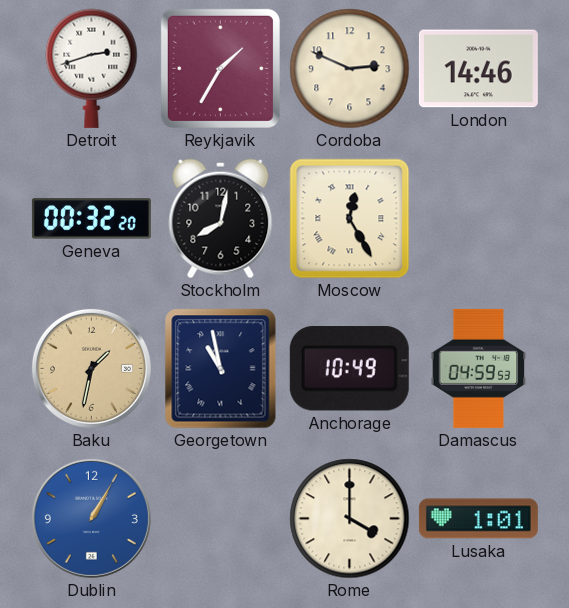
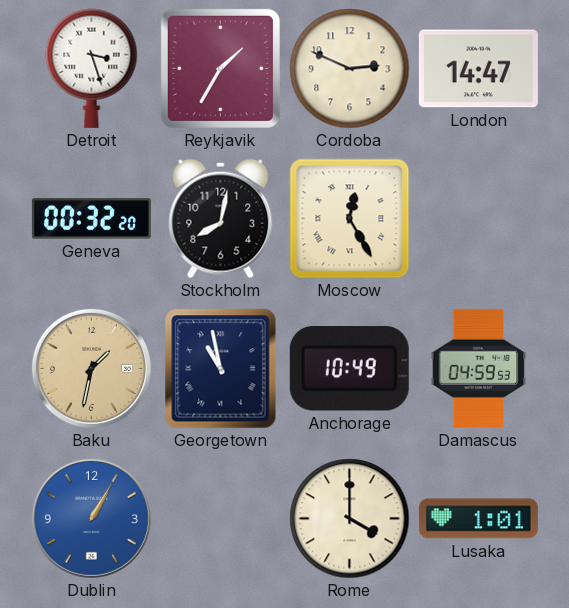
Detroit: 2:42 -> 3:27
London: 14:46 -> 14:47
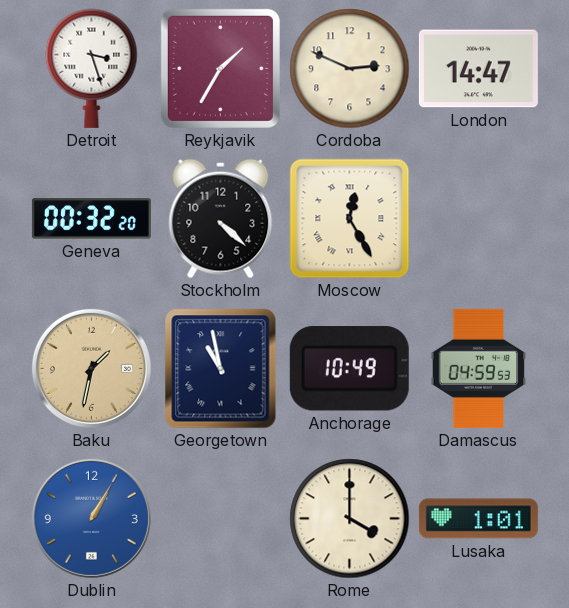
Stockholm: 8:02 -> 4:22
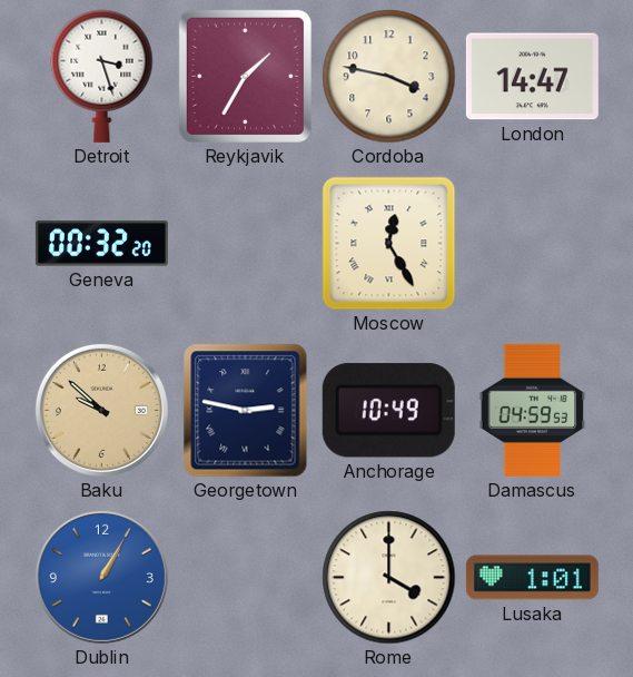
Cordoba: 2:49 -> 3:47
Stockholm: 4:22 -> none
Baku: 1:32 -> 9:52
Georgetown: 10:58 -> 2:47
